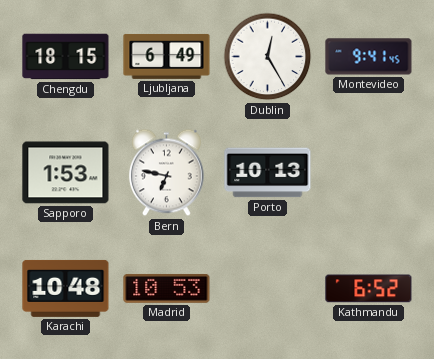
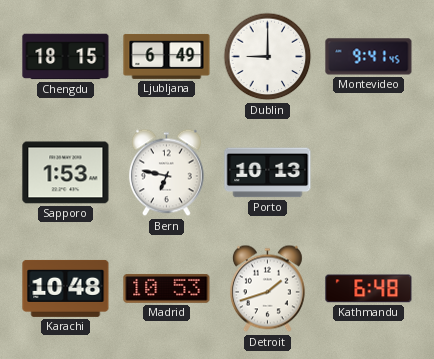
Dublin: 12:25 -> 9:00
Detroit: none -> 1:42
Kathmandu: 6:52 -> 6:48
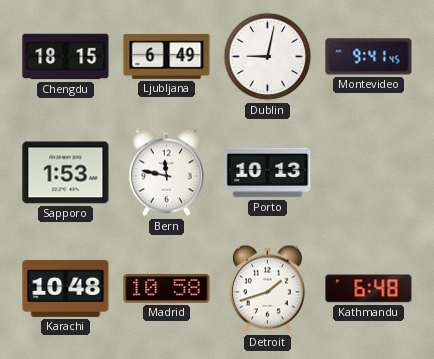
Dublin: 9:00 -> 9:02
Bern: 6:47 -> 11:47
Madrid: 10:53 -> 10:58
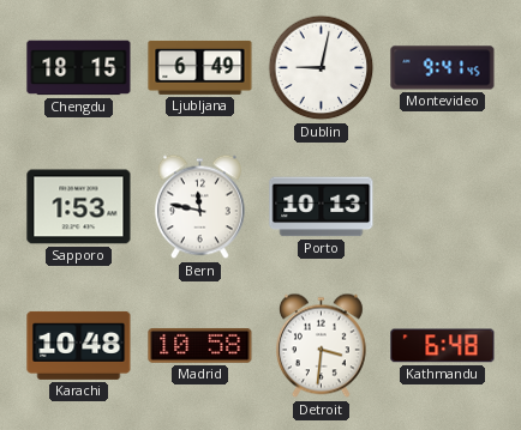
Detroit: 1:42 -> 3:31
